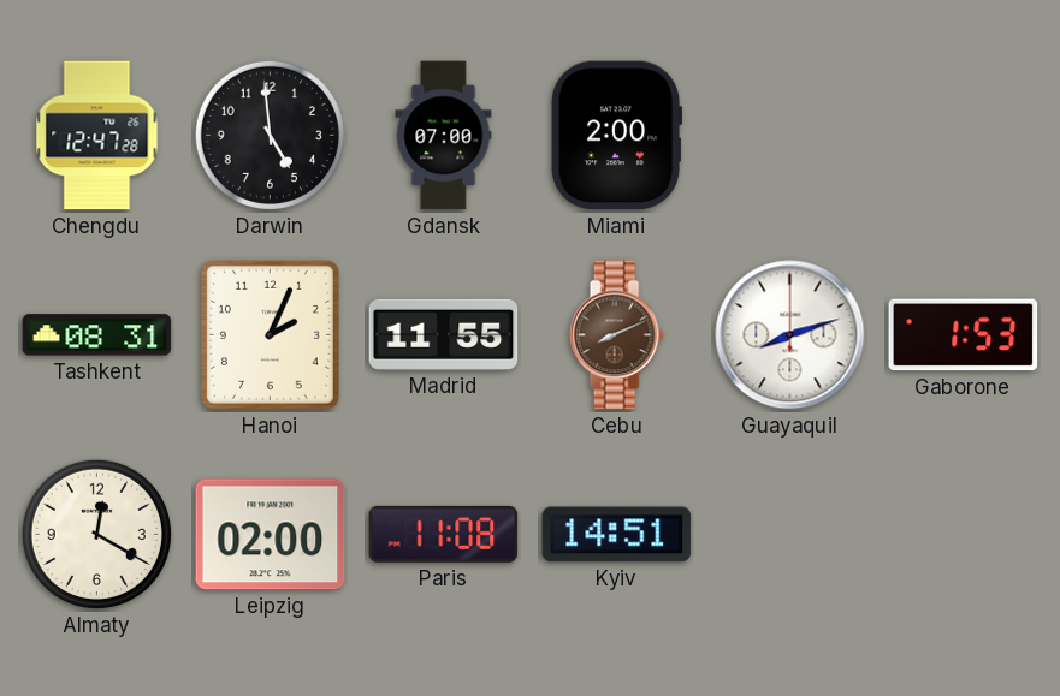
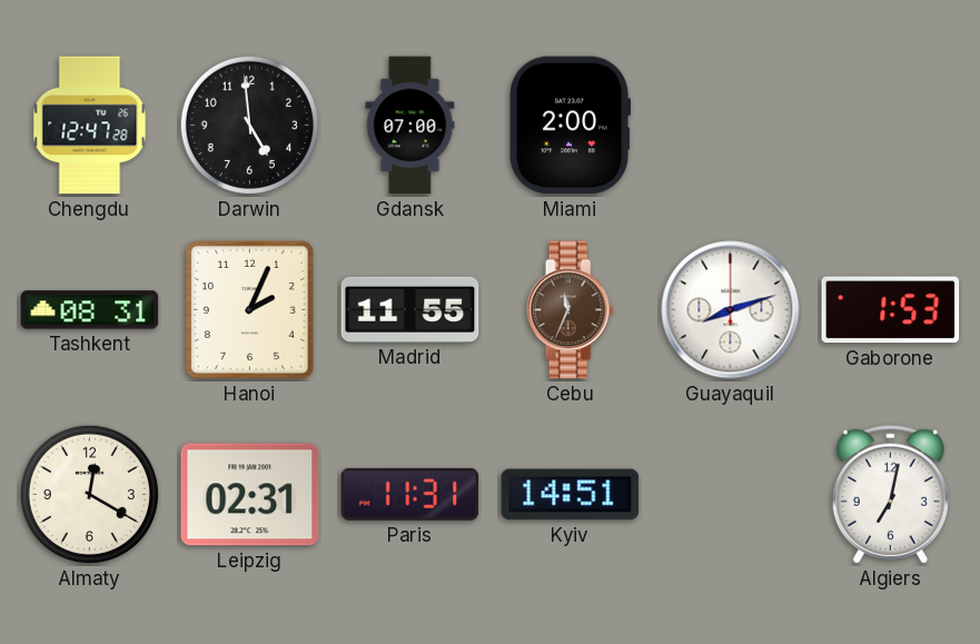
Cebu: 8:11 -> 11:34
Leipzig: 02:00 -> 02:31
Paris: 11:08 -> 11:31
Algiers: none -> 7:02
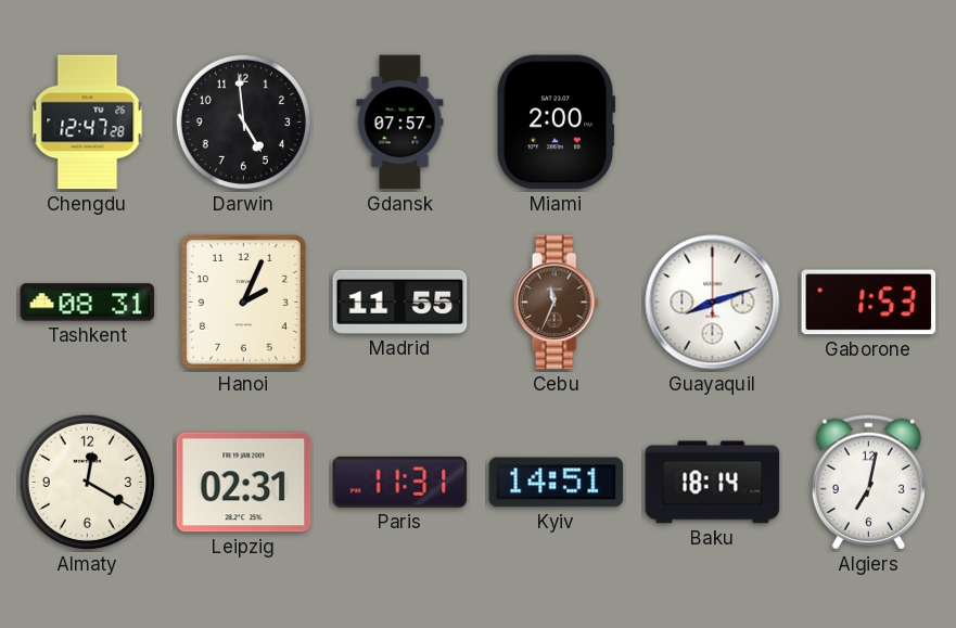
Gdansk: 07:00 -> 07:57
Baku: none -> 18:14
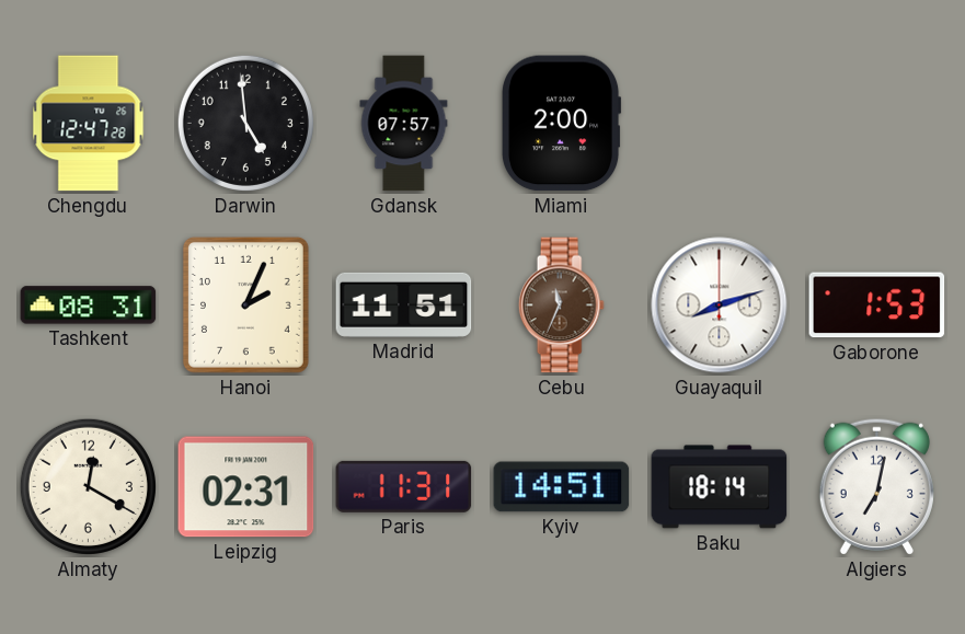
Madrid: 11:55 -> 11:51
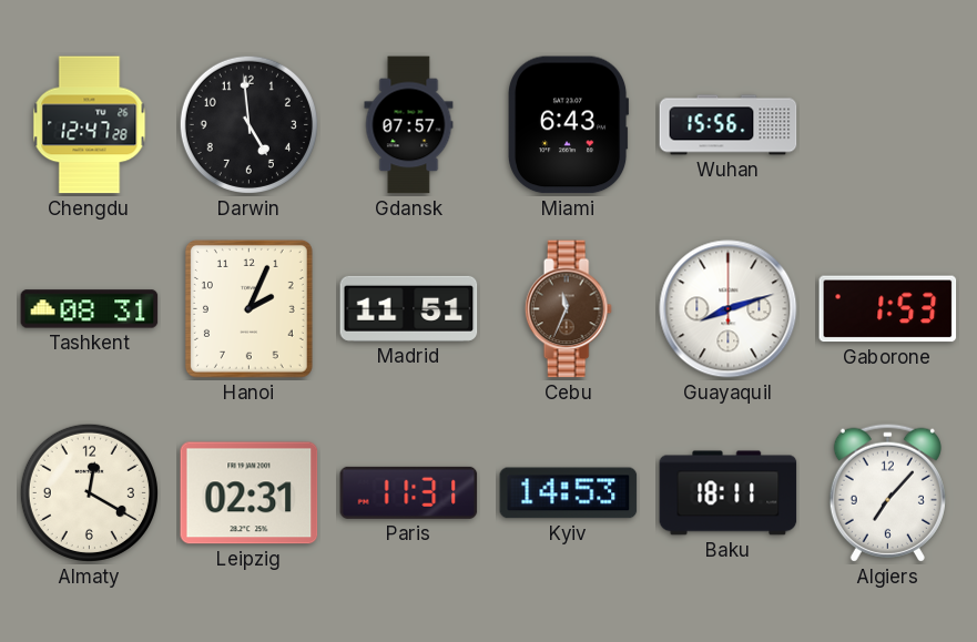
Miami: 2:00 -> 6:43
Wuhan: none -> 15:56
Kyiv: 14:51 -> 14:53
Baku: 18:14 -> 18:11
Algiers: 7:02 -> 7:07
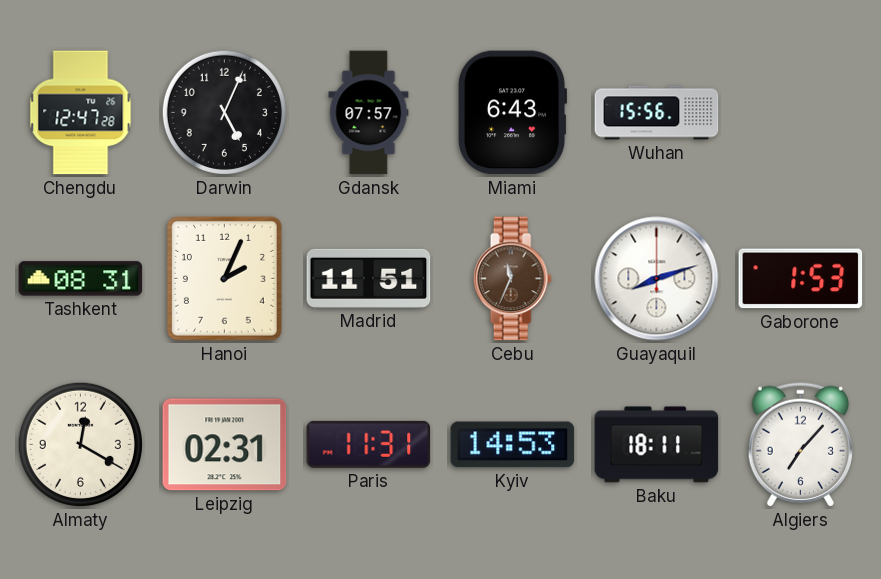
Darwin: 4:59 -> 5:04
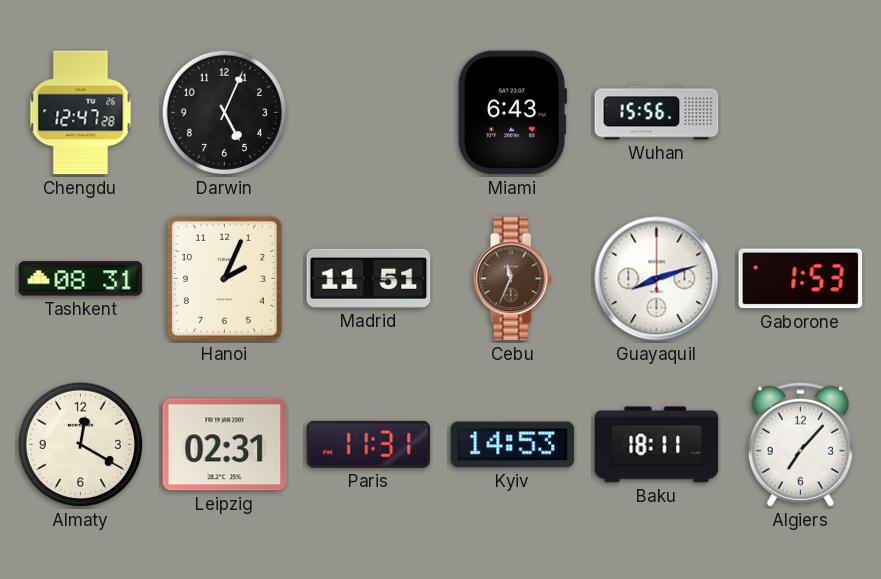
Gdansk: 07:57 -> none
